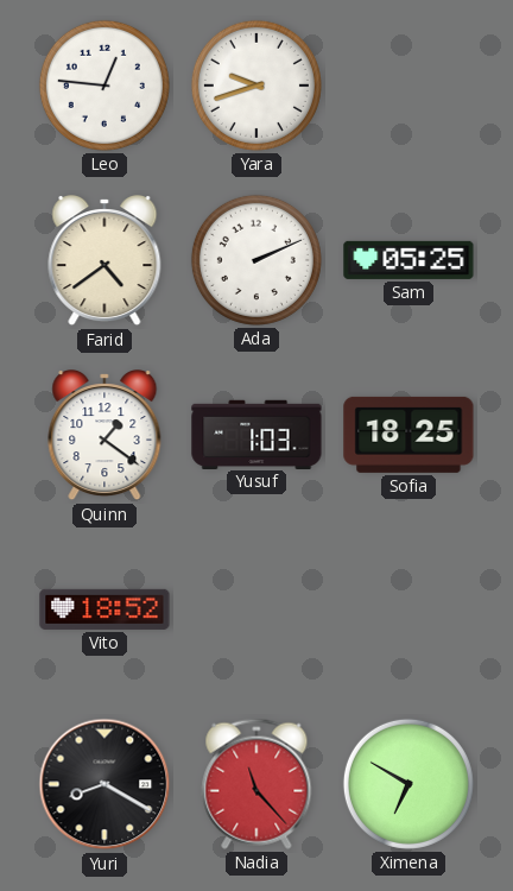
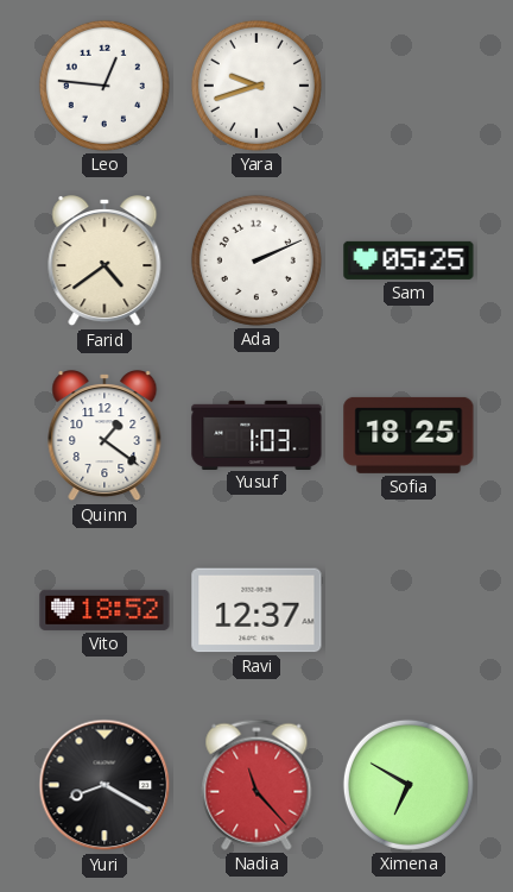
Ravi: none -> 12:37
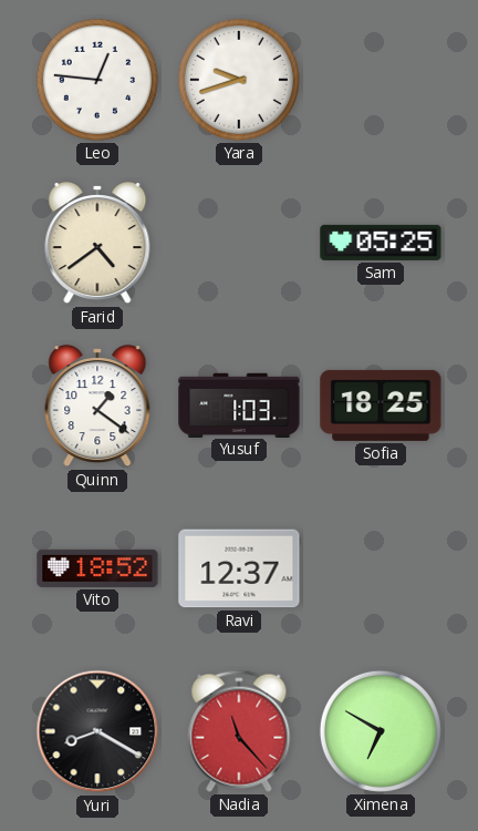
Ada: 2:11 -> none
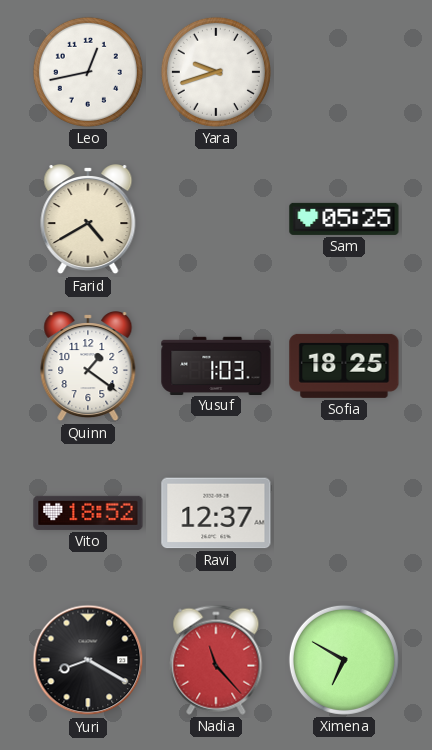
Leo: 12:46 -> 12:43
Farid: 4:39 -> 4:40
